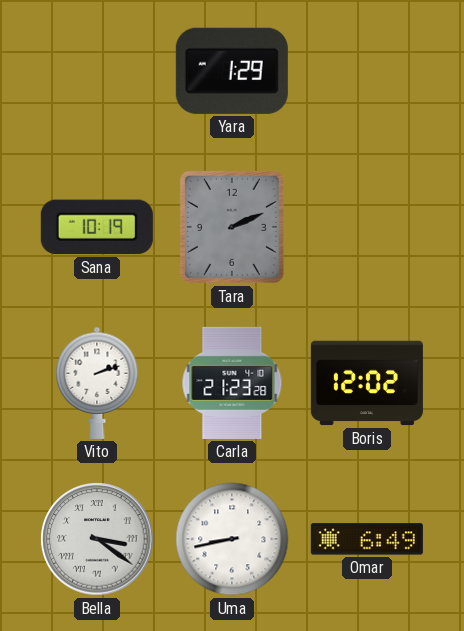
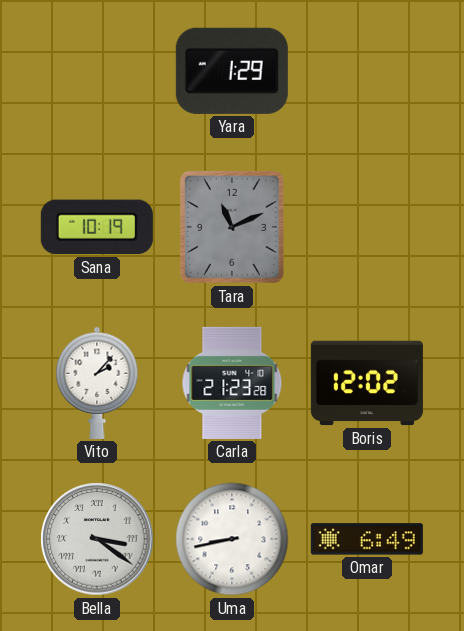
Tara: 2:11 -> 11:11
Vito: 2:12 -> 2:07
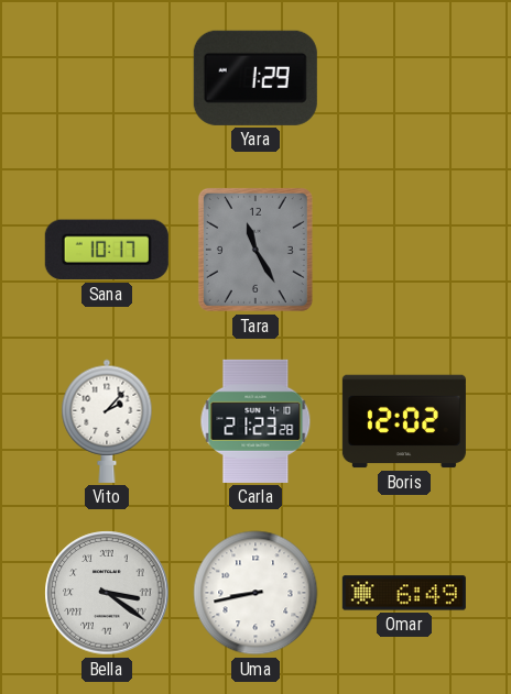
Sana: 10:19 -> 10:17
Tara: 11:11 -> 11:25
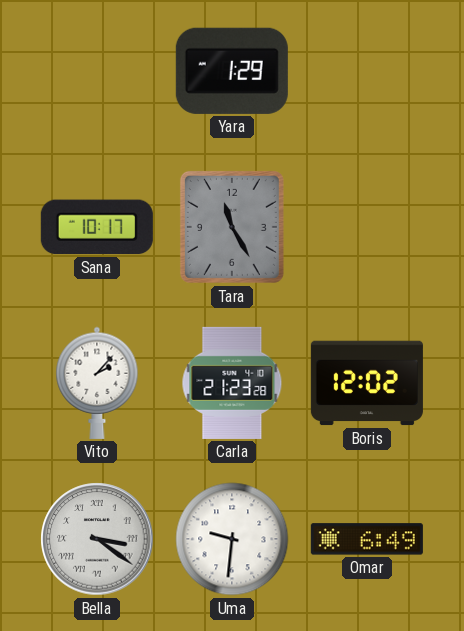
Uma: 8:43 -> 9:31
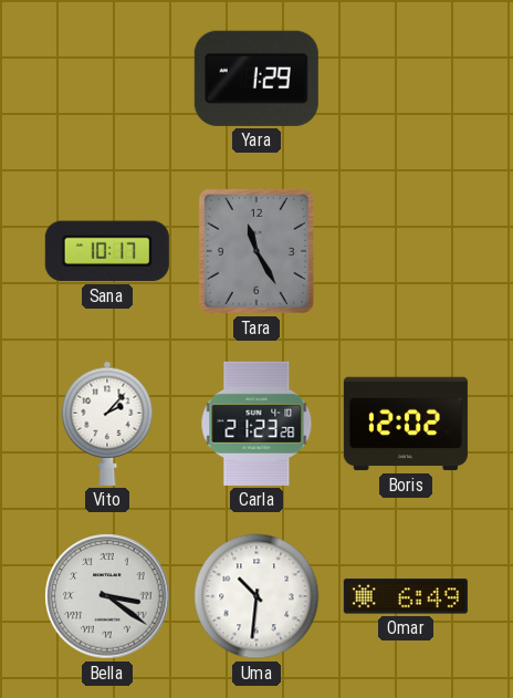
Uma: 9:31 -> 10:31
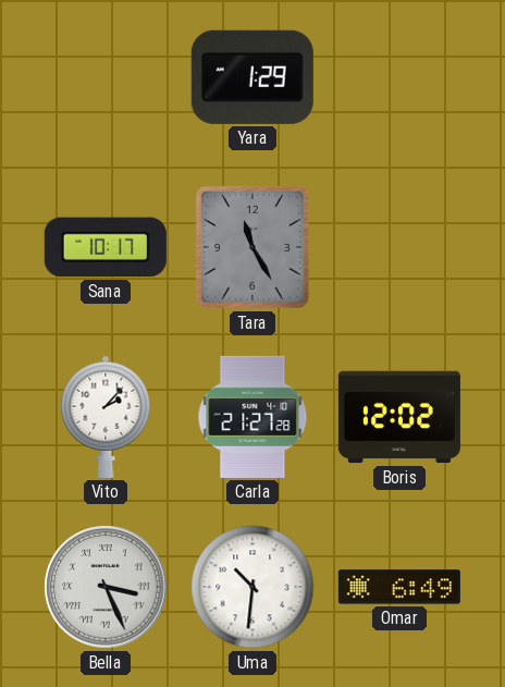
Carla: 21:23 -> 21:27
Bella: 3:21 -> 3:26
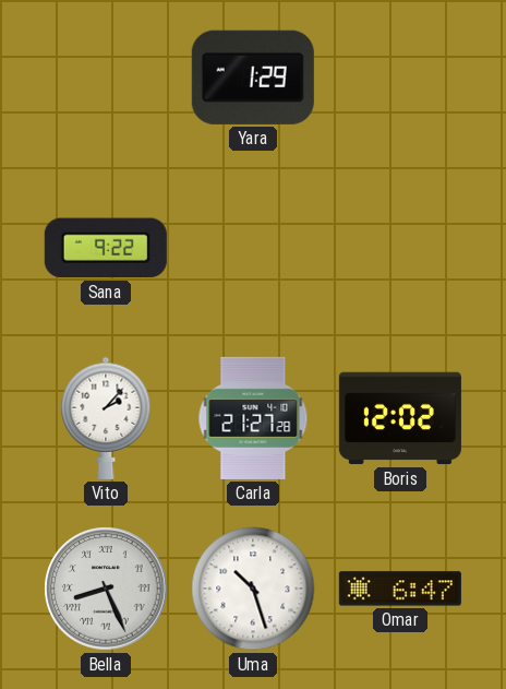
Sana: 10:17 -> 9:22
Tara: 11:25 -> none
Bella: 3:26 -> 8:26
Uma: 10:31 -> 10:27
Omar: 6:49 -> 6:47
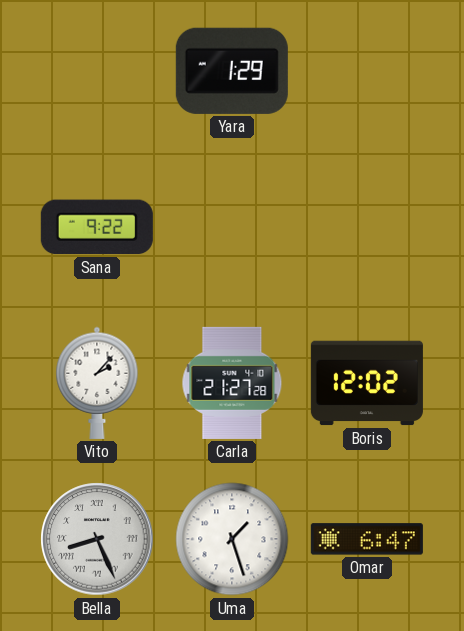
Uma: 10:27 -> 1:27
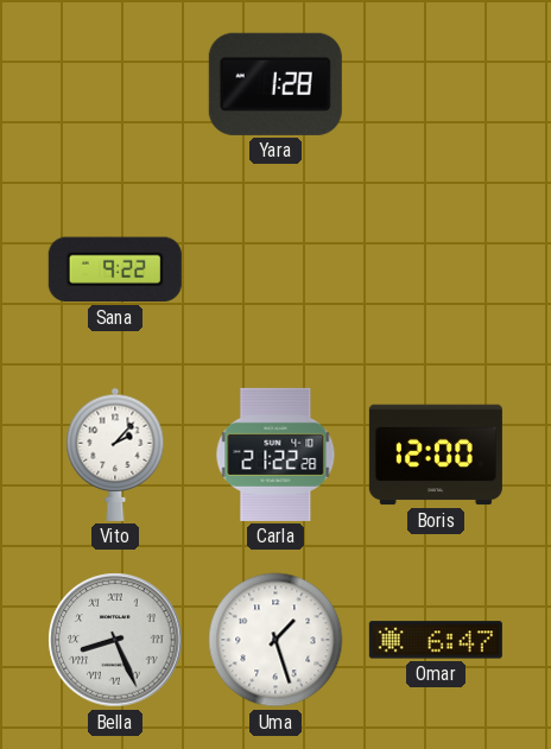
Yara: 1:29 -> 1:28
Carla: 21:27 -> 21:22
Boris: 12:02 -> 12:00
